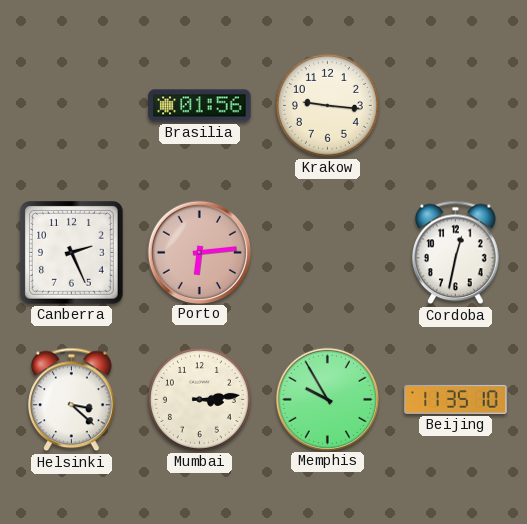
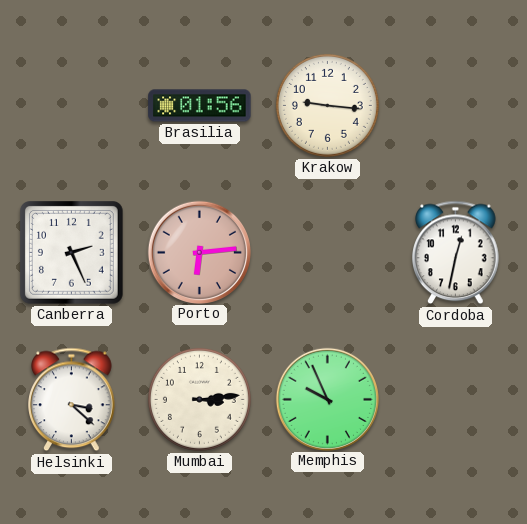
Memphis: 9:55 -> 9:56
Beijing: 11:35 -> none
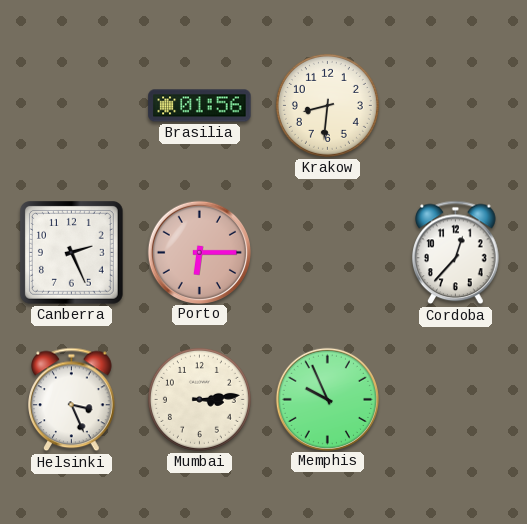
Krakow: 9:16 -> 8:31
Porto: 6:14 -> 6:15
Cordoba: 12:32 -> 12:37
Helsinki: 3:22 -> 3:26
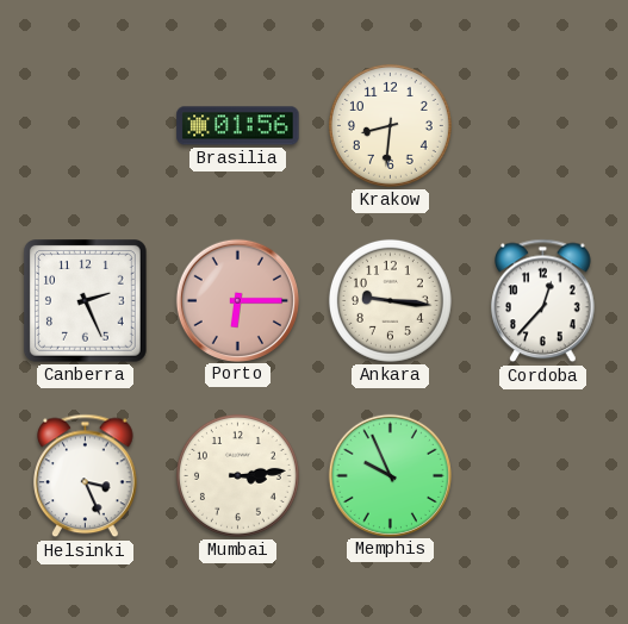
Ankara: none -> 9:16
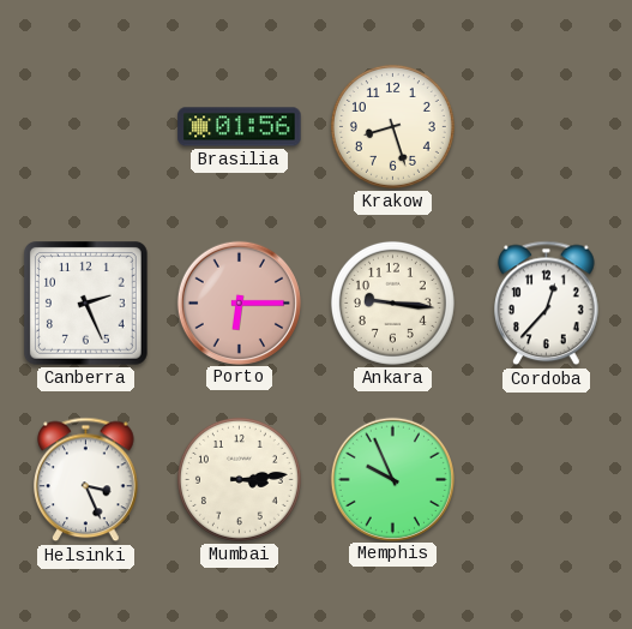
Krakow: 8:31 -> 8:27
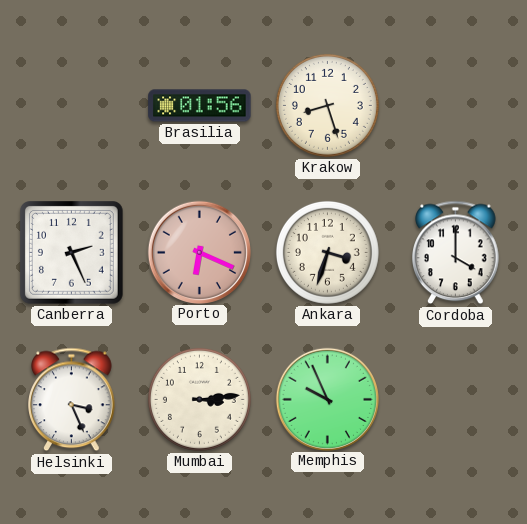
Porto: 6:15 -> 6:19
Ankara: 9:16 -> 3:33
Cordoba: 12:37 -> 4:00
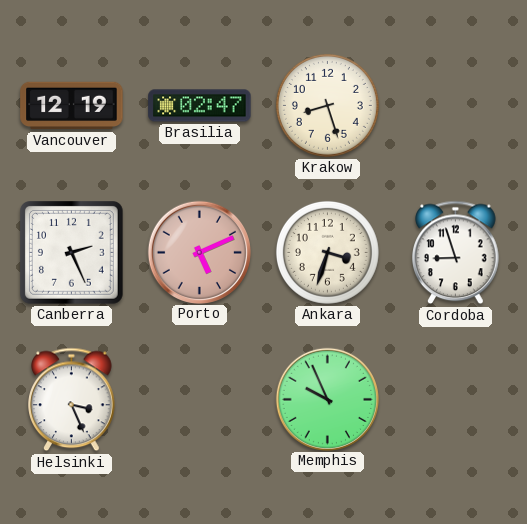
Vancouver: none -> 12:19
Brasilia: 01:56 -> 02:47
Porto: 6:19 -> 5:11
Cordoba: 4:00 -> 8:57
Mumbai: 3:14 -> none
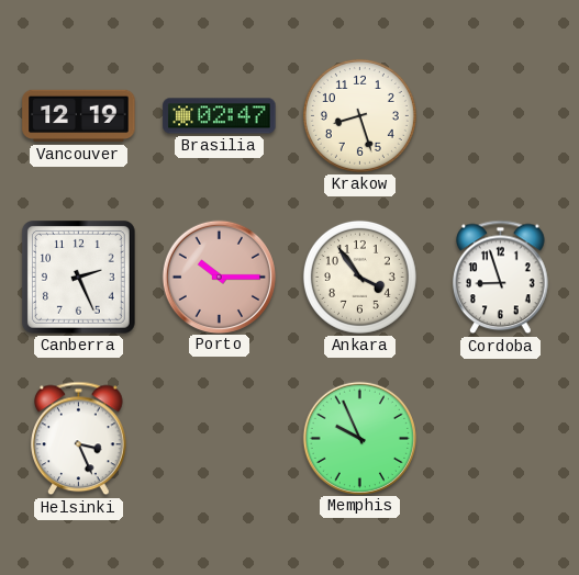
Porto: 5:11 -> 10:15
Ankara: 3:33 -> 3:54
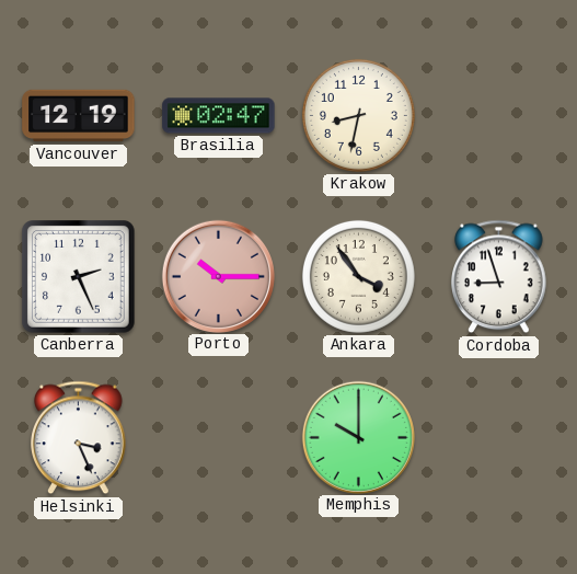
Krakow: 8:27 -> 8:32
Memphis: 9:56 -> 10:00
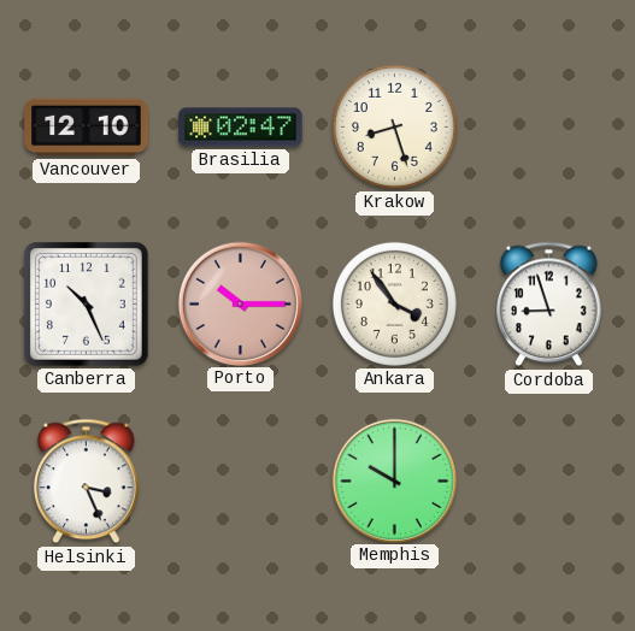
Vancouver: 12:19 -> 12:10
Krakow: 8:32 -> 8:27
Canberra: 2:26 -> 10:26
